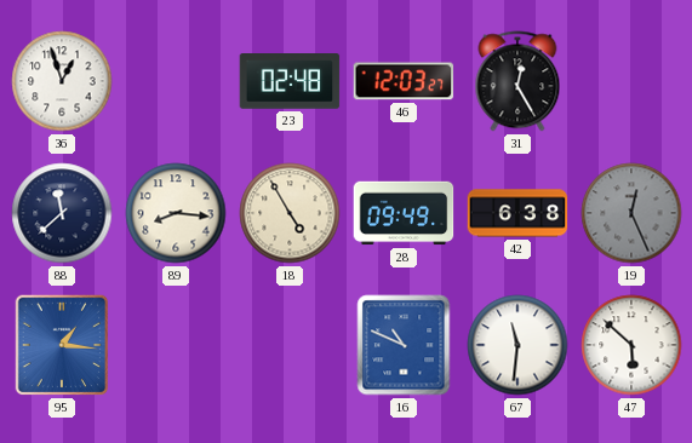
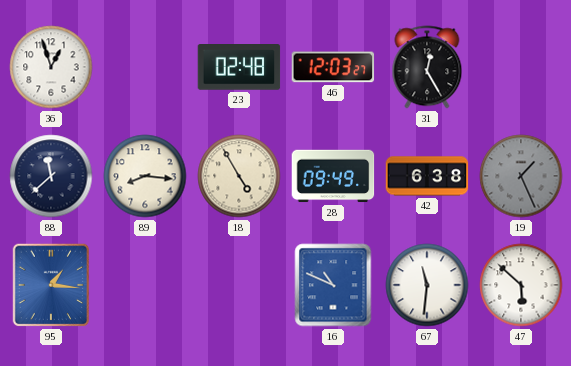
19: 12:26 -> 1:26
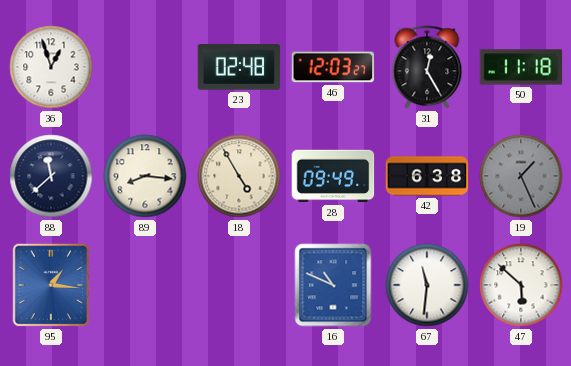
50: none -> 11:18
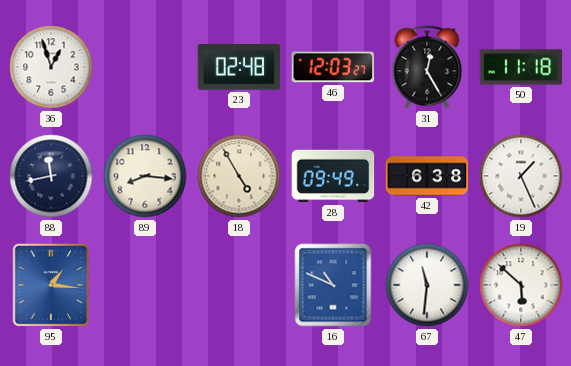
88: 11:38 -> 11:43
19 dial: grey -> white
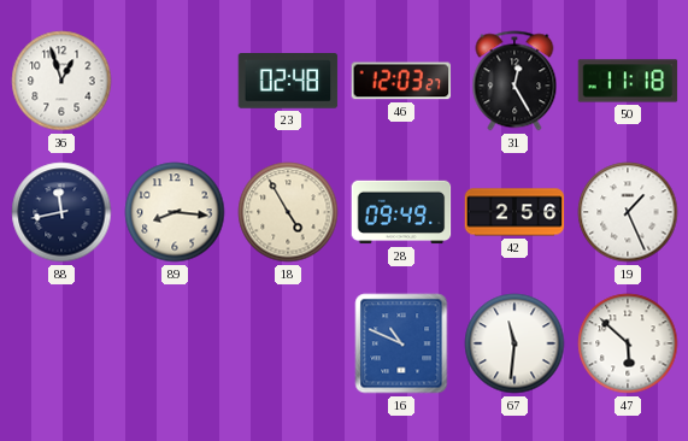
42: 6:38 -> 2:56
95: 1:16 -> none
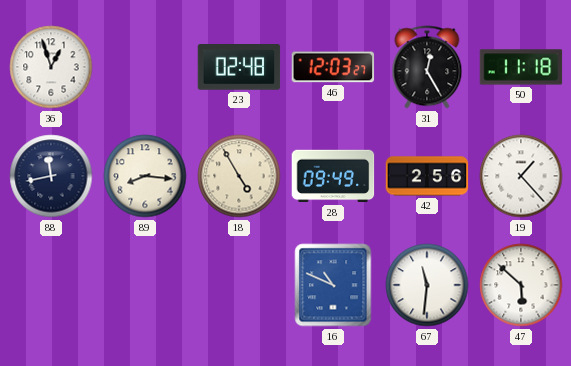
19: 1:26 -> 1:23
